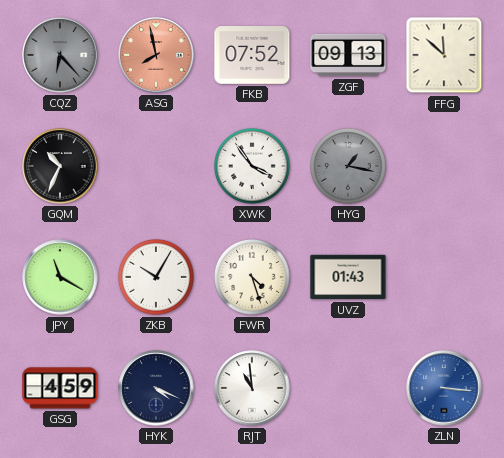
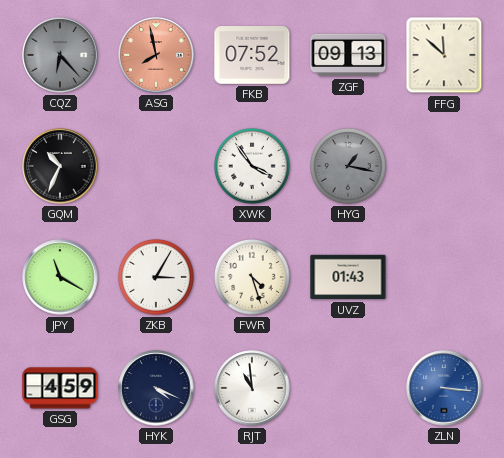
ZKB: 10:05 -> 3:05
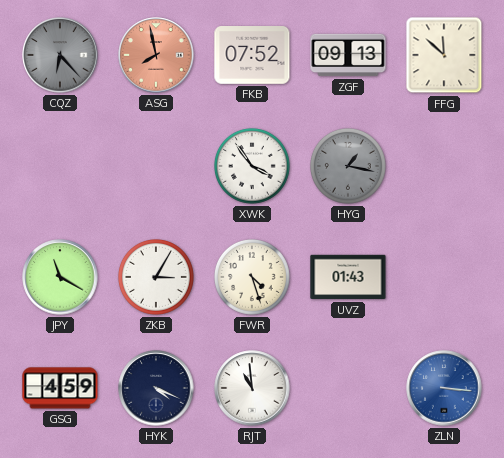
GQM: 10:34 -> none
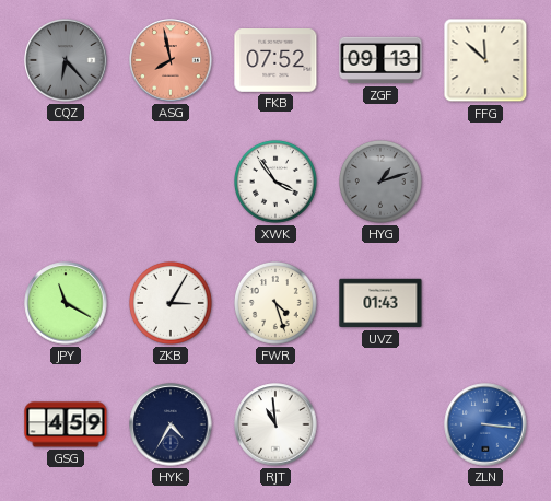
HYG: 1:17 -> 1:12
HYK: 4:19 -> 4:35
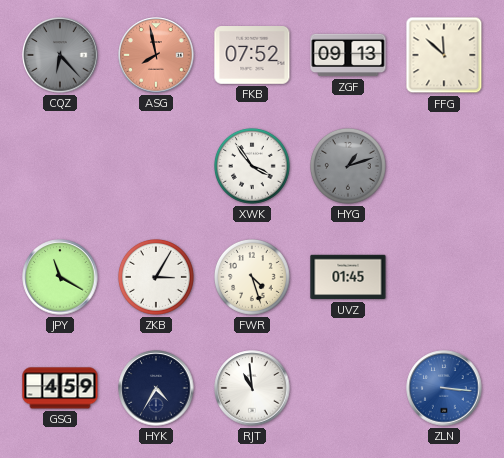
UVZ: 01:43 -> 01:45
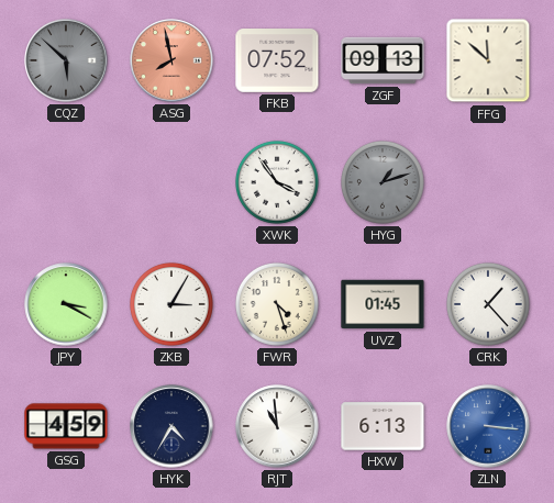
CQZ: 6:23 -> 5:52
JPY: 11:20 -> 3:20
CRK: none -> 1:23
HXW: none -> 6:13
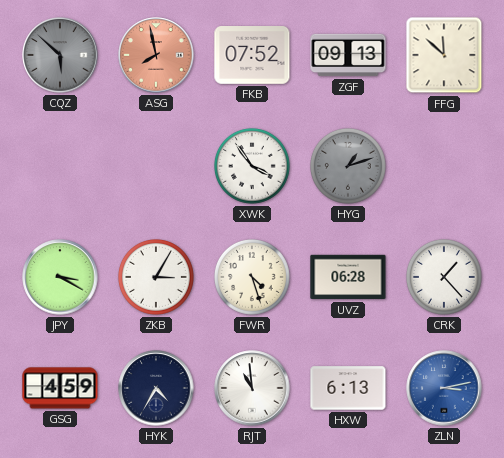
UVZ: 01:45 -> 06:28
ZLN: 3:16 -> 3:13
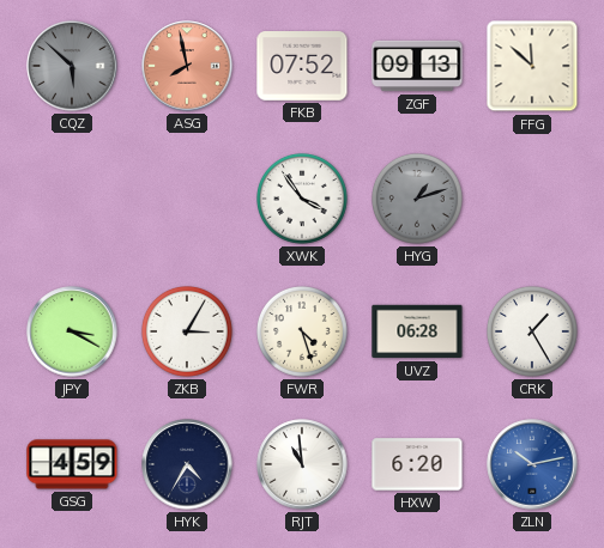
CRK: 1:23 -> 1:25
HXW: 6:13 -> 6:20
ZLN: 3:13 -> 10:13
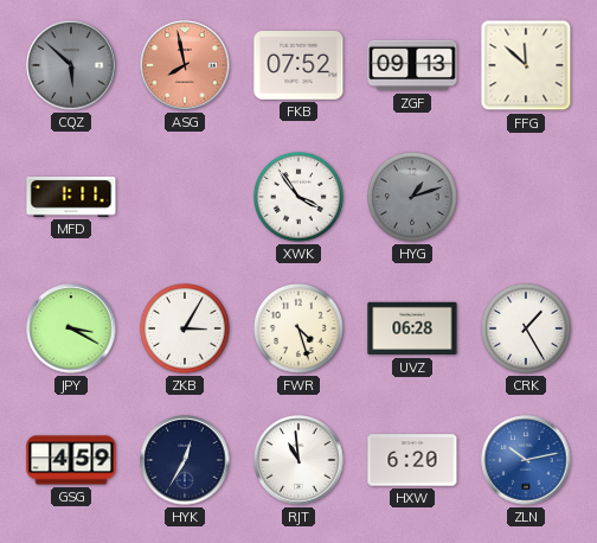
MFD: none -> 1:11
HYK: 4:35 -> 12:35
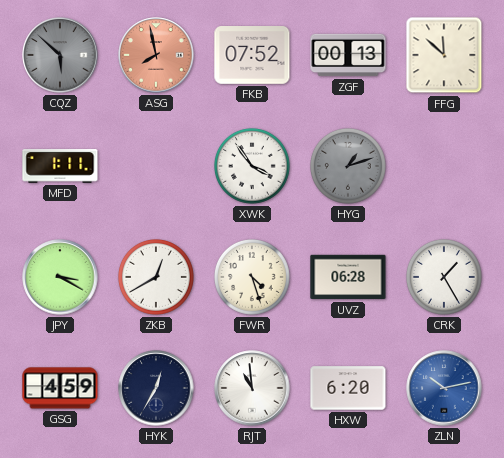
ZGF: 09:13 -> 00:13
ZKB: 3:05 -> 12:40
